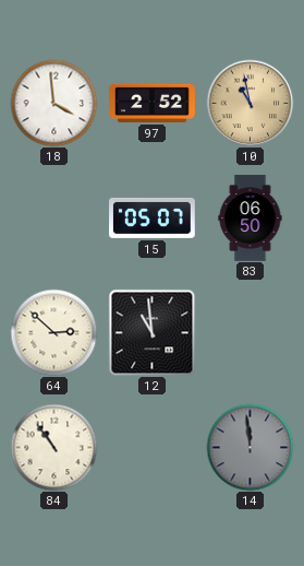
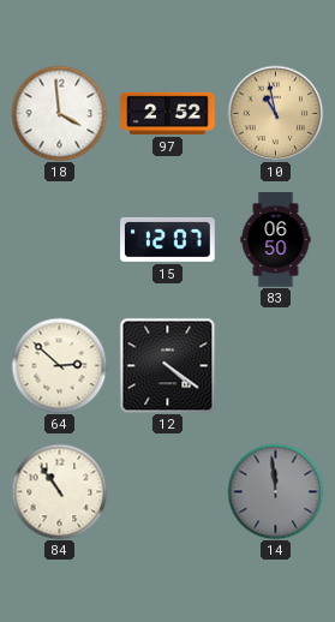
15: 05:07 -> 12:07
12: 10:59 -> 4:21
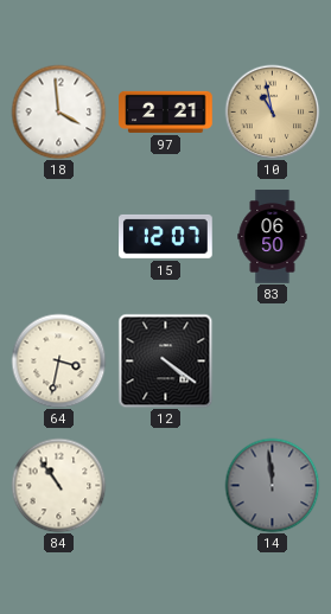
97: 2:52 -> 2:21
64: 2:52 -> 3:32
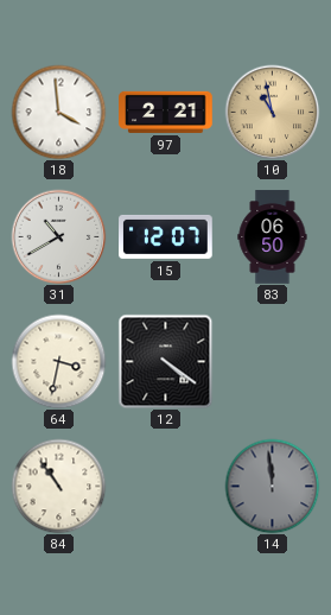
31: none -> 10:40
